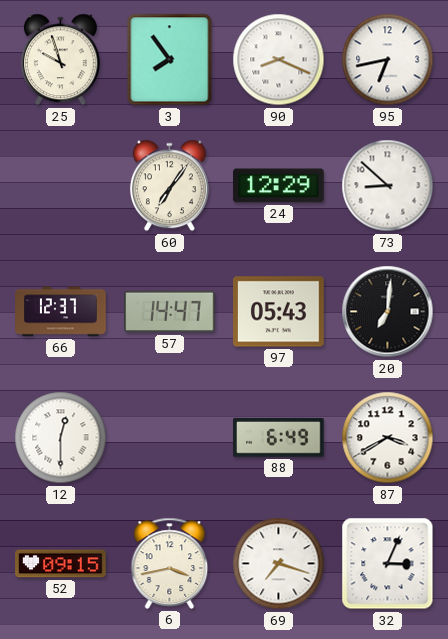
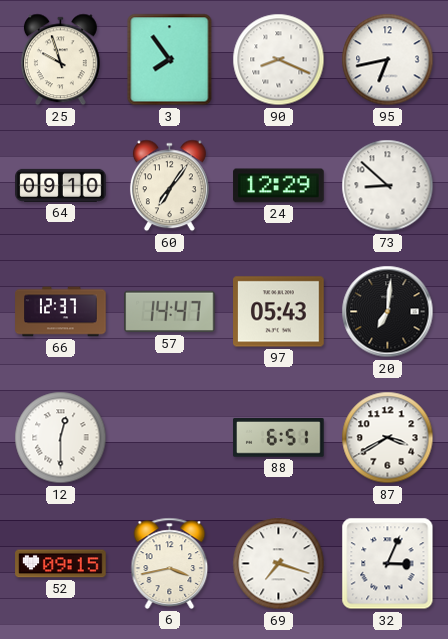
64: none -> 09:10
88: 6:49 -> 6:51
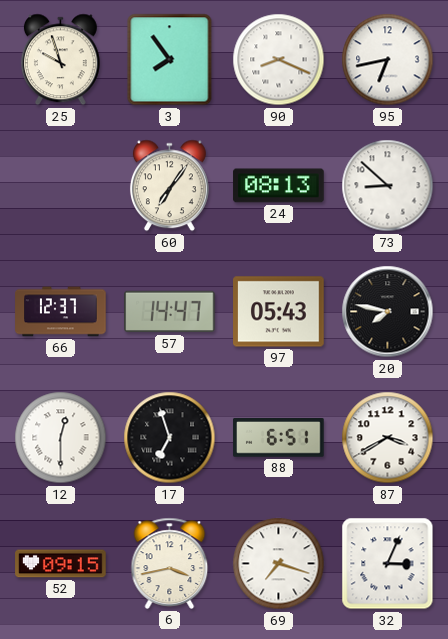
64: 09:10 -> none
24: 12:29 -> 08:13
20: 7:01 -> 7:47
17: none -> 6:57
